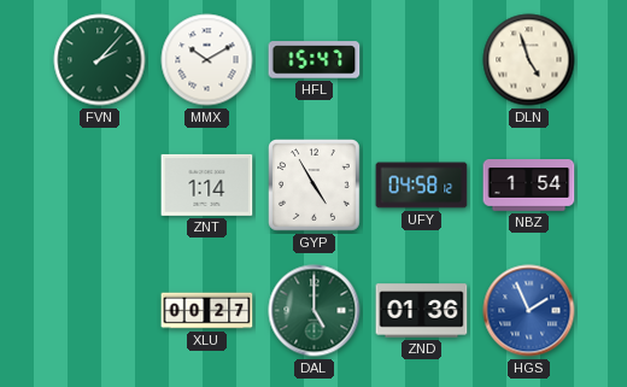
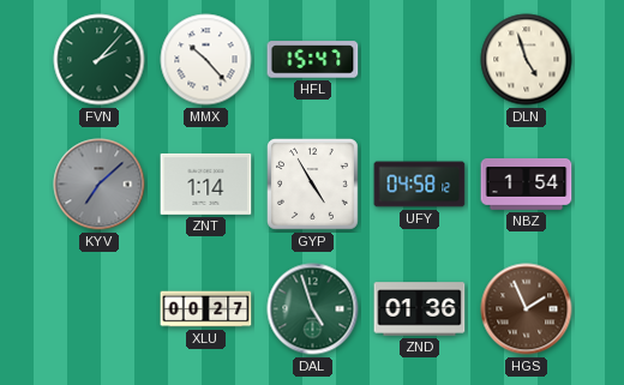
MMX: 10:10 -> 10:23
KYV: none -> 7:08
DAL: 5:00 -> 4:57
HGS dial: blue -> brown
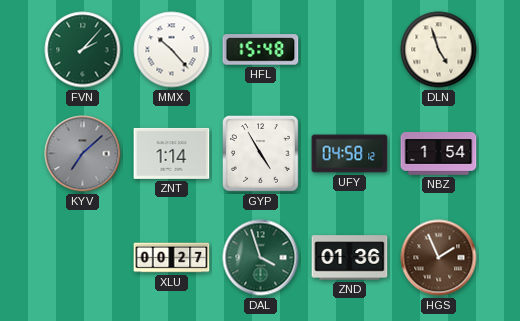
HFL: 15:47 -> 15:48
DAL: 4:57 -> 3:57
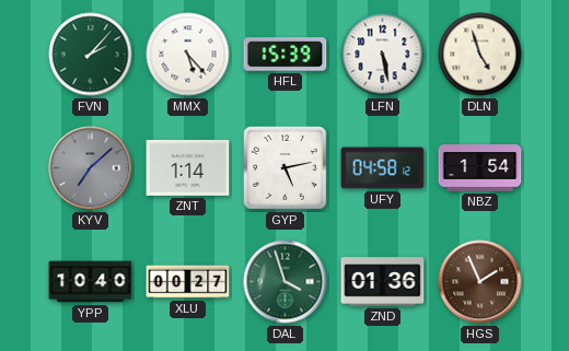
MMX: 10:23 -> 5:23
HFL: 15:48 -> 15:39
LFN: none -> 5:28
GYP: 4:55 -> 5:13
YPP: none -> 10:40
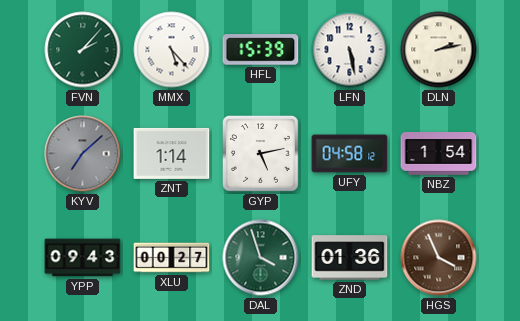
DLN: 4:57 -> 2:13
YPP: 10:40 -> 09:43
HGS: 1:56 -> 3:56
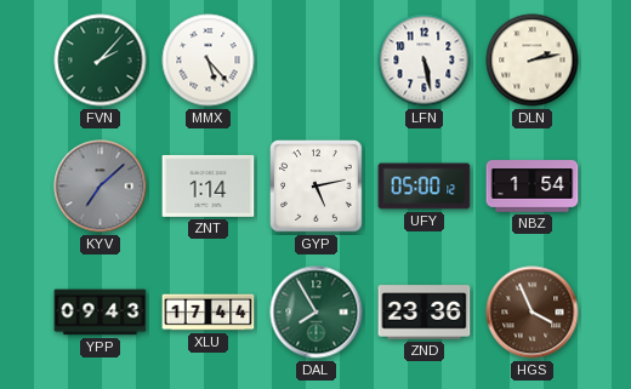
HFL: 15:39 -> none
UFY: 04:58 -> 05:00
XLU: 00:27 -> 17:44
DAL: 3:57 -> 7:55
ZND: 01:36 -> 23:36
